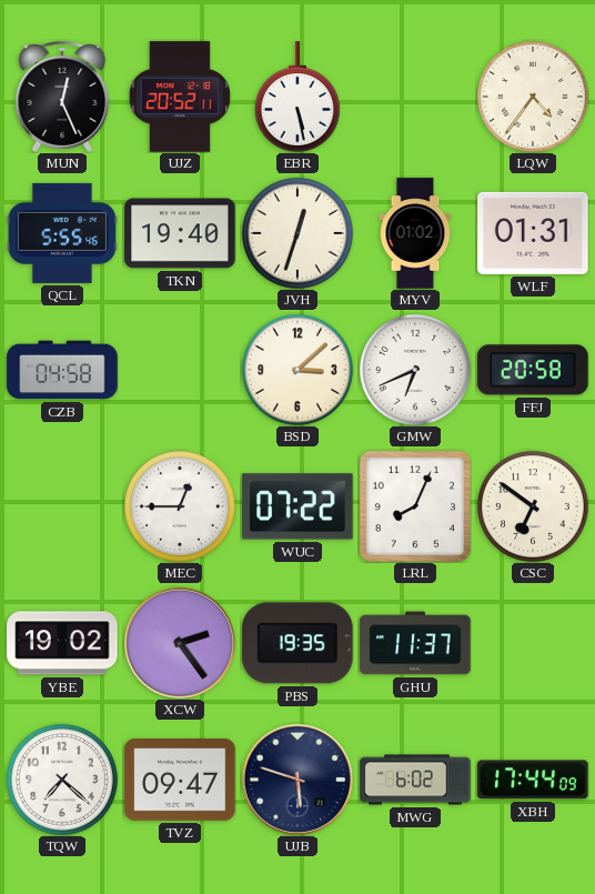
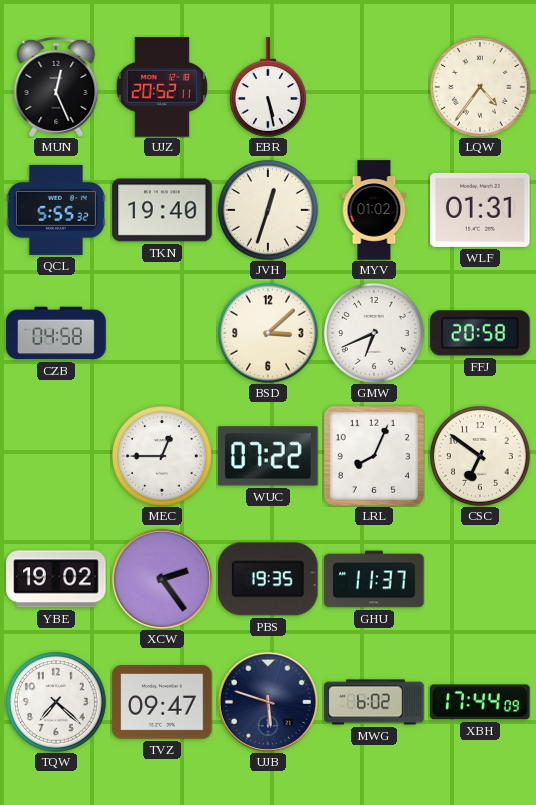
QCL: 5:55:46 -> 5:55:32
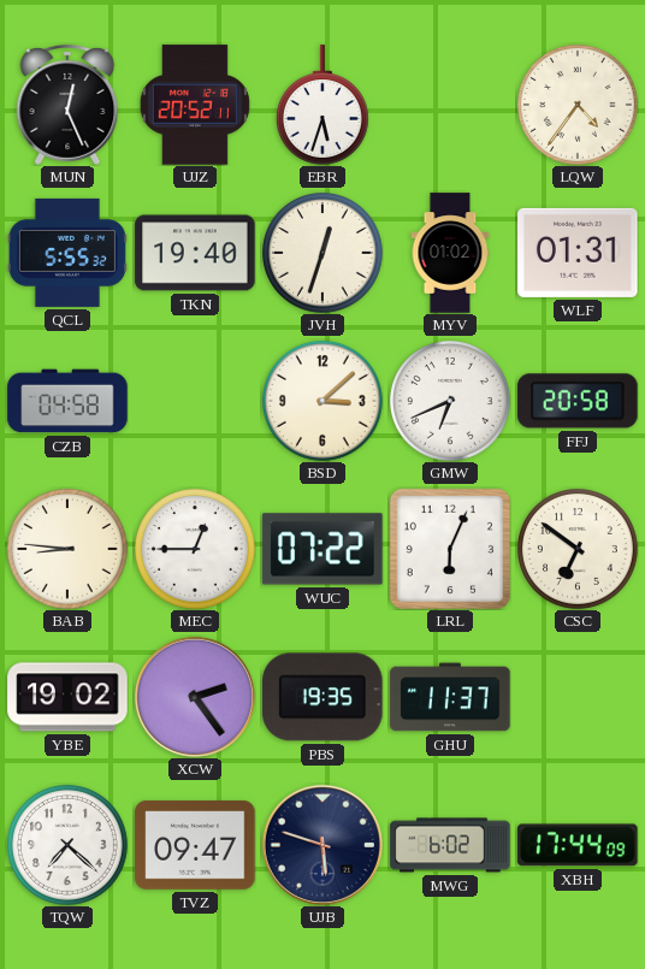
EBR: 5:28 -> 5:33
BAB: none -> 8:46
LRL: 8:04 -> 6:04
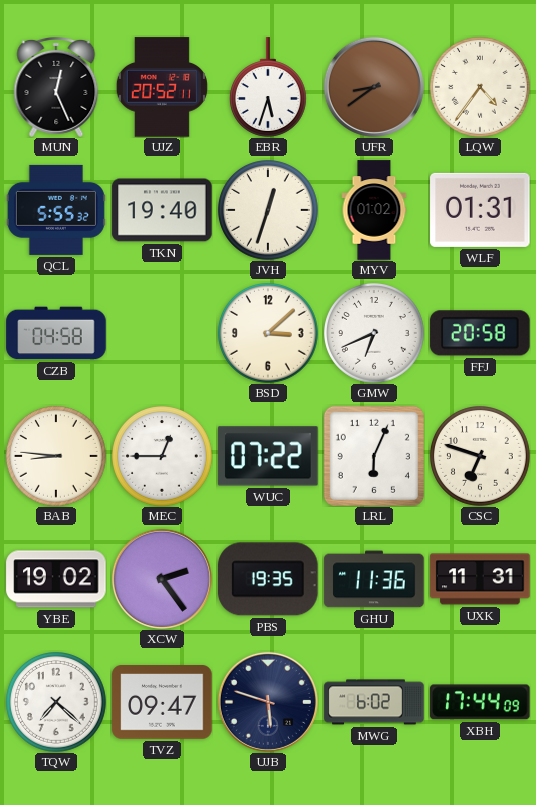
UFR: none -> 8:39
CSC: 6:51 -> 6:48
GHU: 11:37 -> 11:36
UXK: none -> 11:31
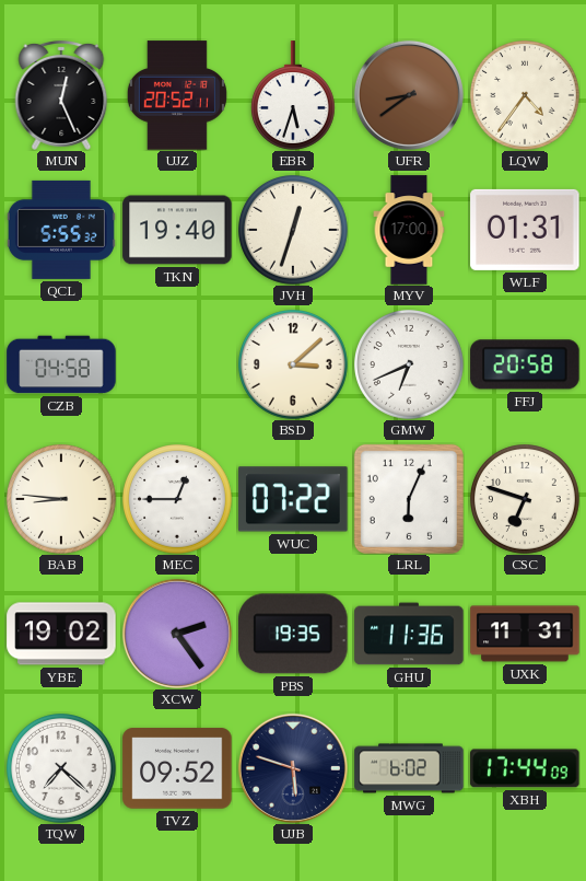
MYV: 01:02 -> 17:00
TVZ: 09:47 -> 09:52
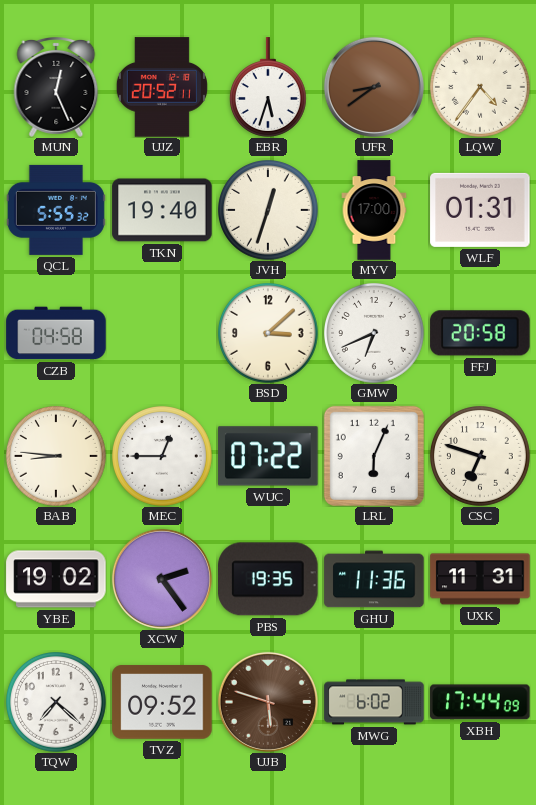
UJB dial: navy -> brown
